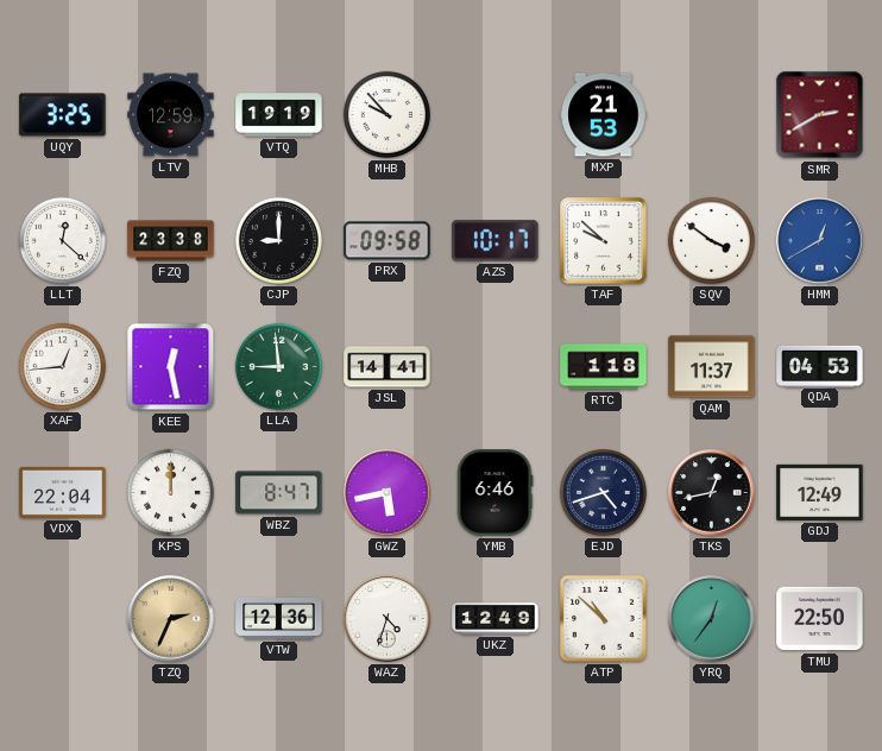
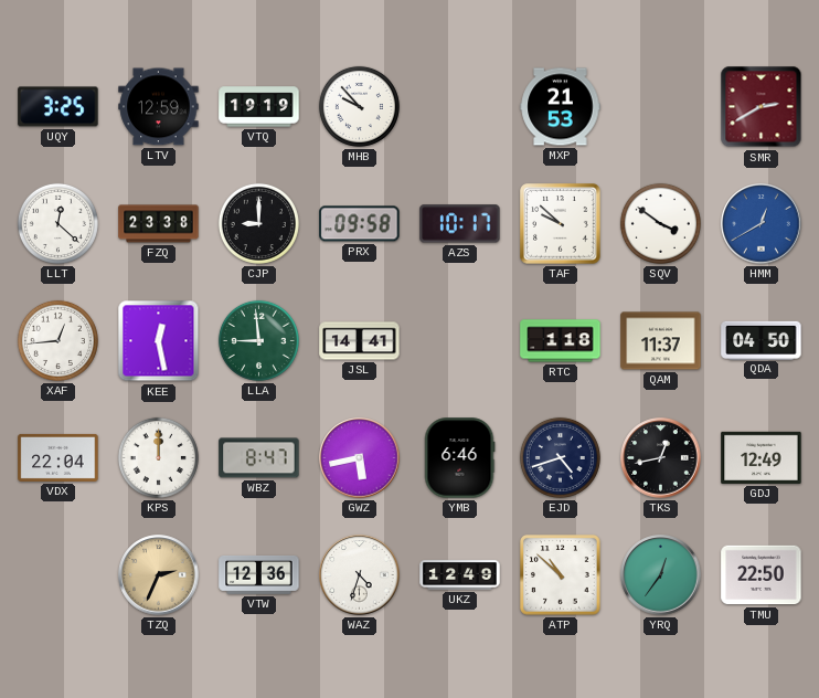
QDA: 04:53 -> 04:50
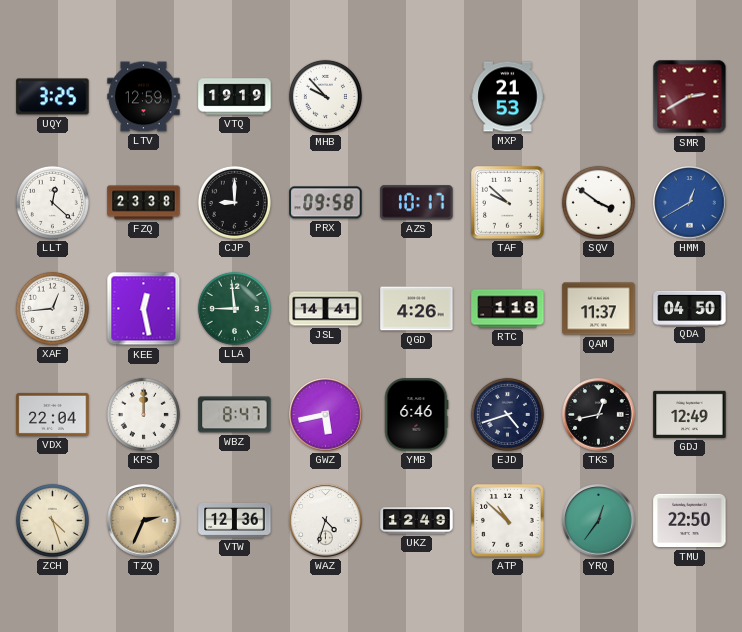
QGD: none -> 4:26
ZCH: none -> 4:27
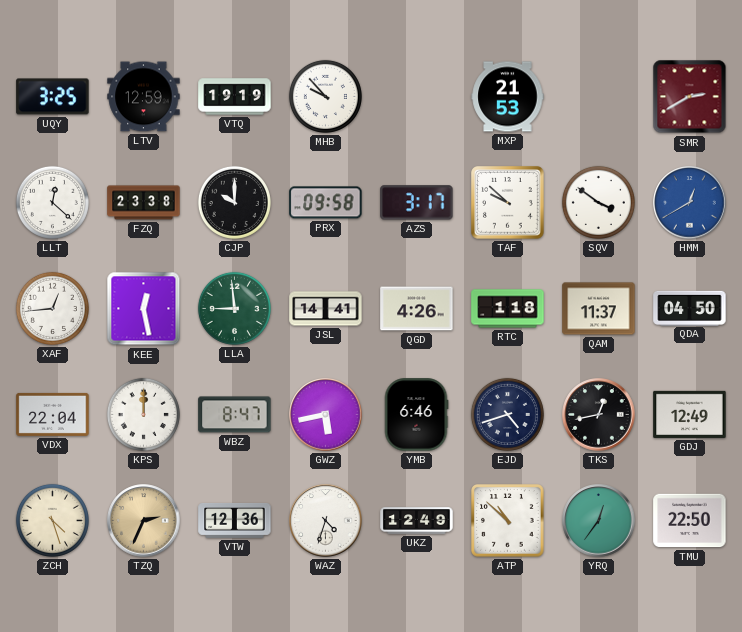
CJP: 9:00 -> 10:00
AZS: 10:17 -> 3:17
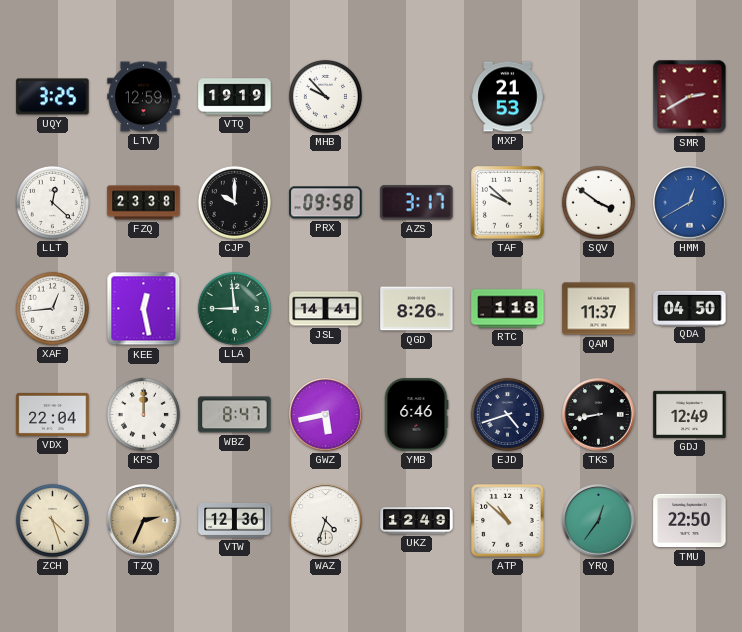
QGD: 4:26 -> 8:26
TKS: 12:43 -> 8:43
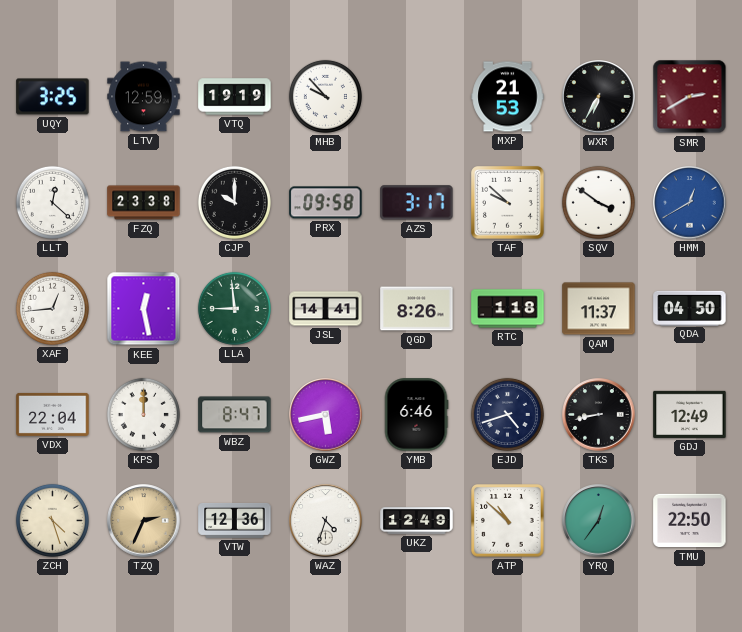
WXR: none -> 6:35
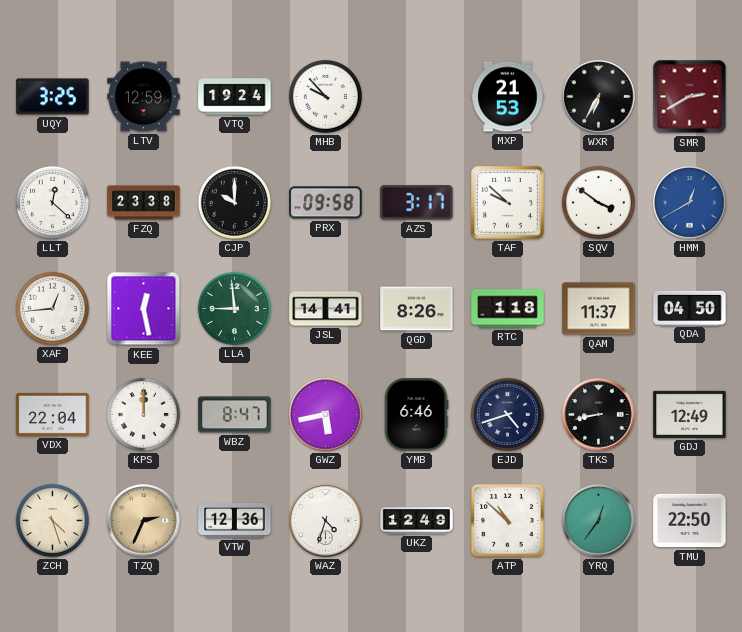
VTQ: 19:19 -> 19:24
